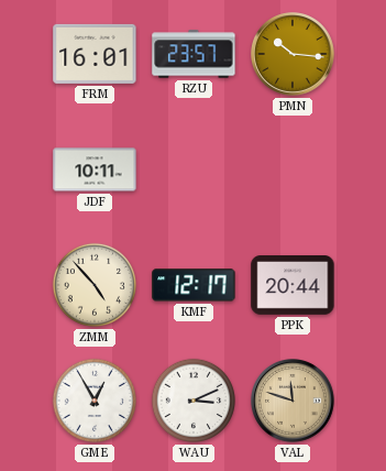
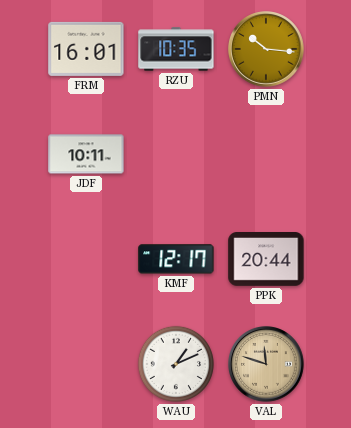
RZU: 23:57 -> 10:35
ZMM: 4:53 -> none
GME: 12:55 -> none
WAU: 3:11 -> 1:11
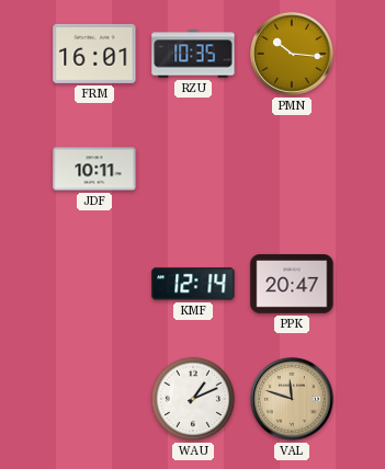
KMF: 12:17 -> 12:14
PPK: 20:44 -> 20:47
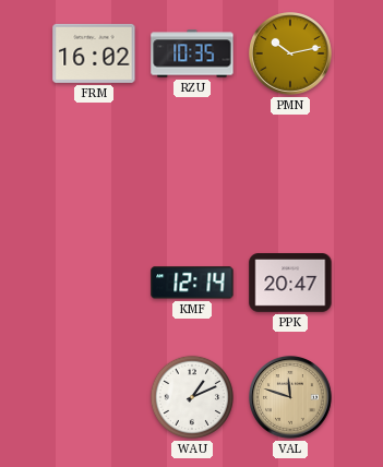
FRM: 16:01 -> 16:02
PMN: 10:16 -> 10:13
JDF: 10:11 -> none
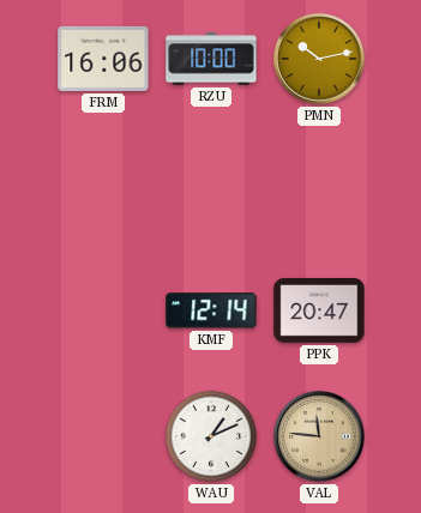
FRM: 16:02 -> 16:06
RZU: 10:35 -> 10:00
VAL: 11:48 -> 11:46
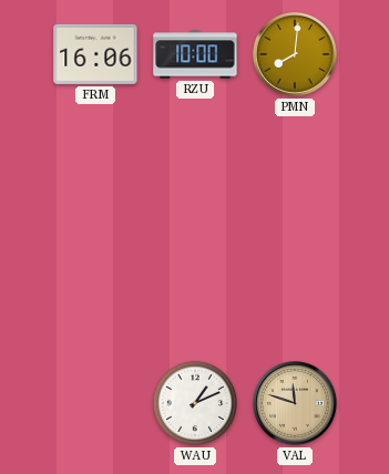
PMN: 10:13 -> 8:01
KMF: 12:14 -> none
PPK: 20:47 -> none
VAL: 11:46 -> 11:48
